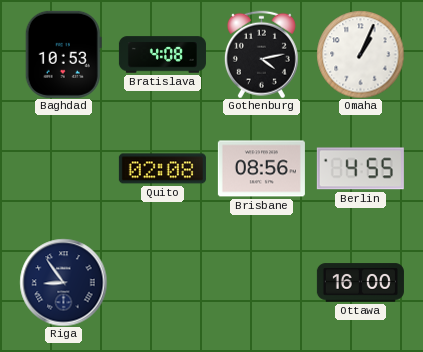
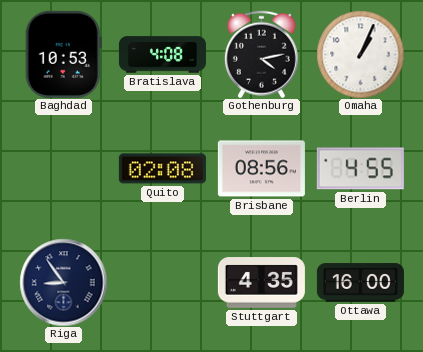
Stuttgart: none -> 4:35
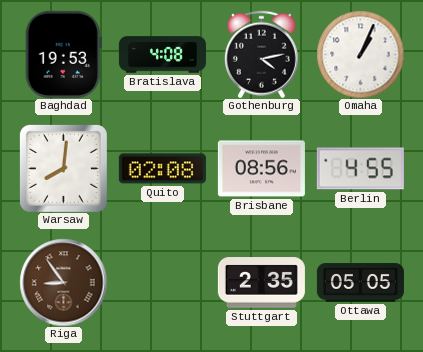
Baghdad: 10:53 -> 19:53
Warsaw: none -> 8:01
Riga dial: navy -> brown
Stuttgart: 4:35 -> 2:35
Ottawa: 16:00 -> 05:05
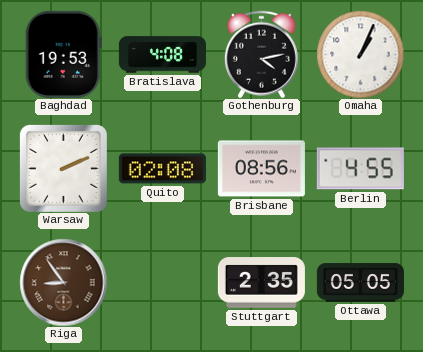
Warsaw: 8:01 -> 2:11
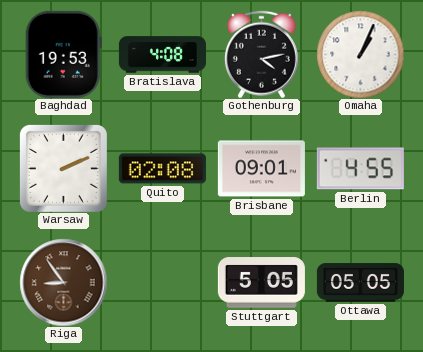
Brisbane: 08:56 -> 09:01
Stuttgart: 2:35 -> 5:05
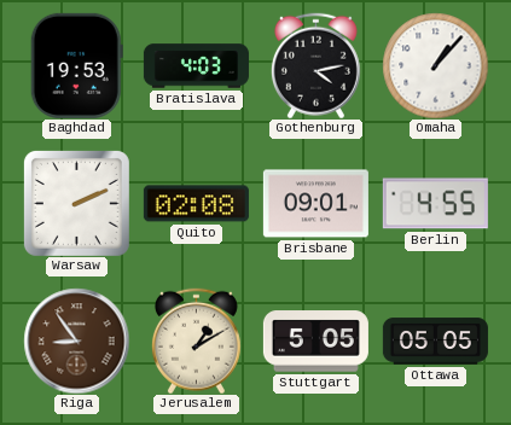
Bratislava: 4:08 -> 4:03
Omaha: 1:04 -> 1:07
Jerusalem: none -> 1:10
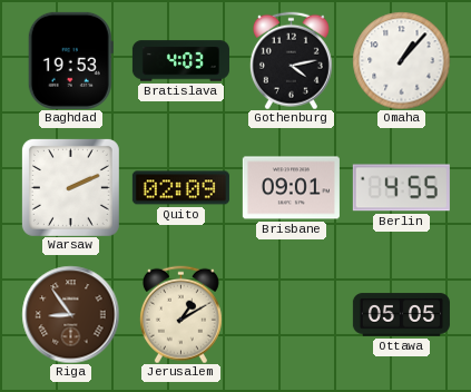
Quito: 02:08 -> 02:09
Stuttgart: 5:05 -> none
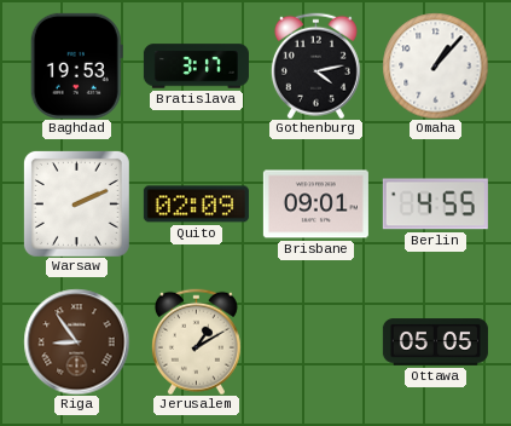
Bratislava: 4:03 -> 3:17
